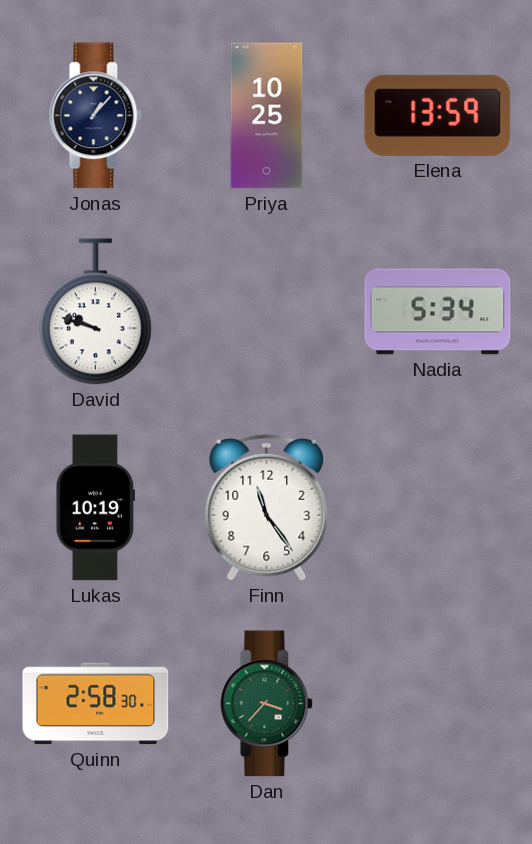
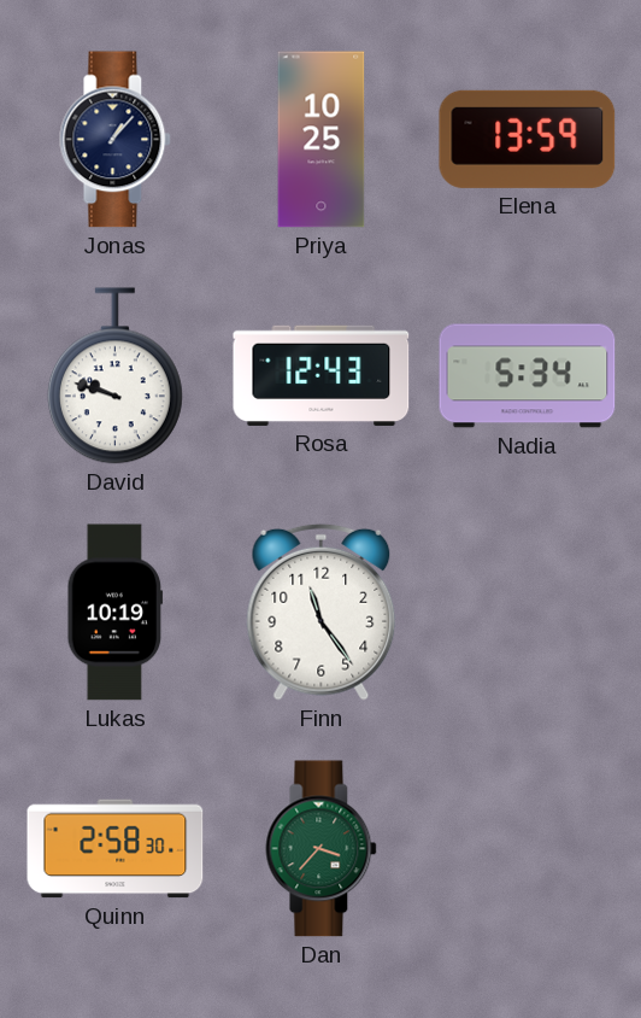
Rosa: none -> 12:43
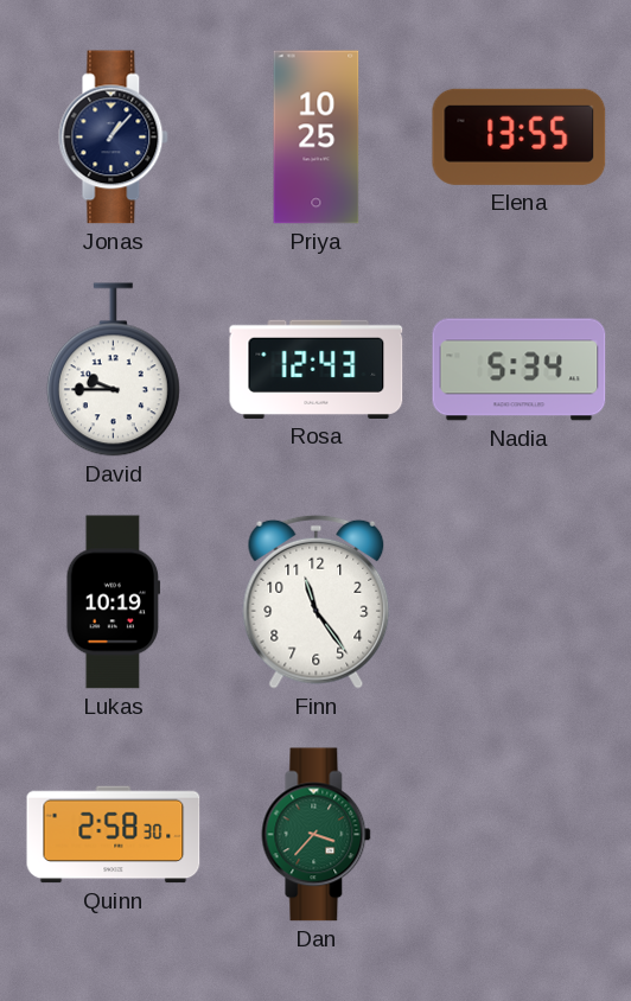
Elena: 13:59 -> 13:55
David: 9:48 -> 9:45
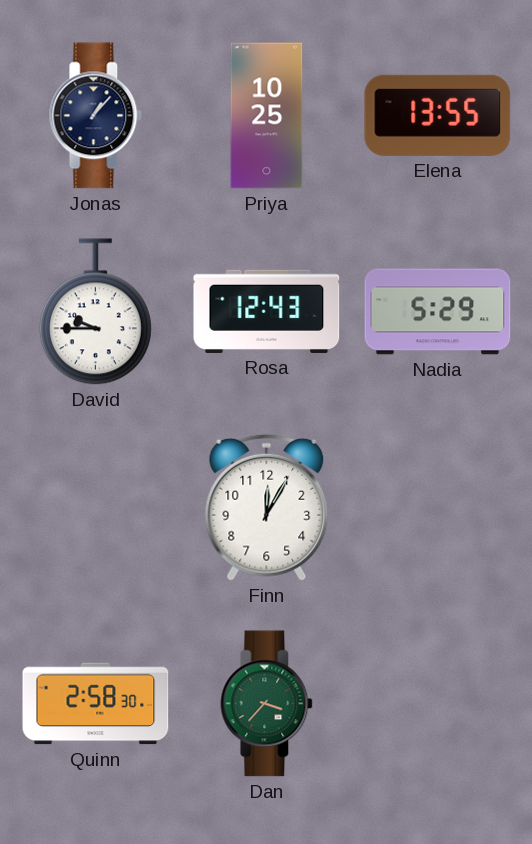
Nadia: 5:34 -> 5:29
Lukas: 10:19 -> none
Finn: 11:24 -> 12:05
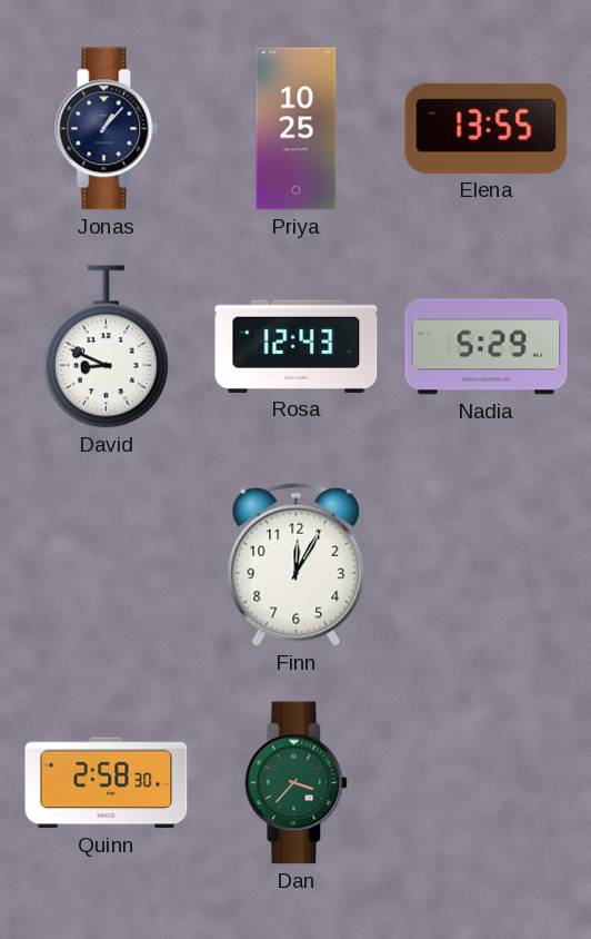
David: 9:45 -> 8:49
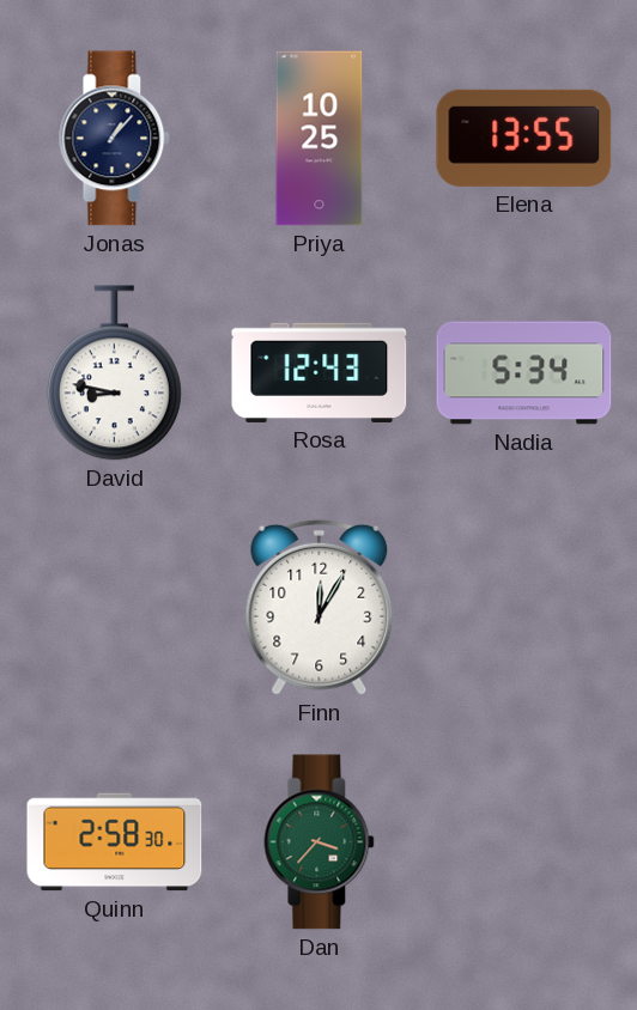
David: 8:49 -> 8:47
Nadia: 5:29 -> 5:34
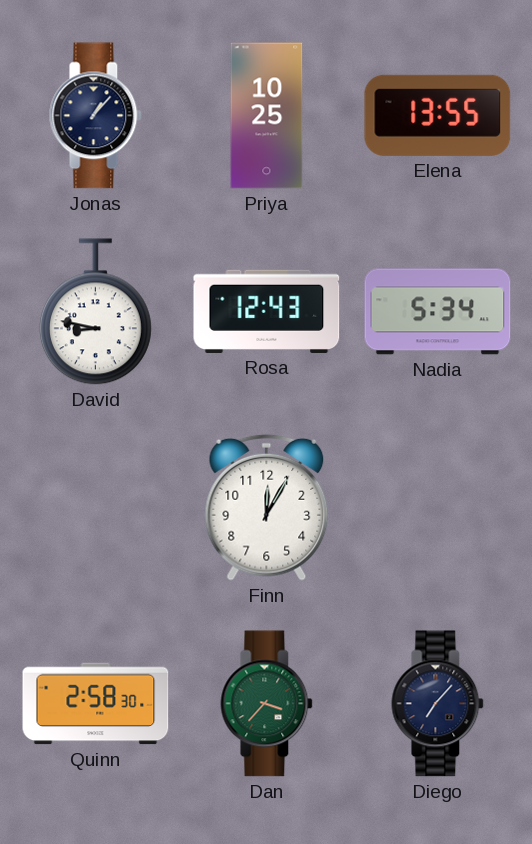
Diego: none -> 7:07
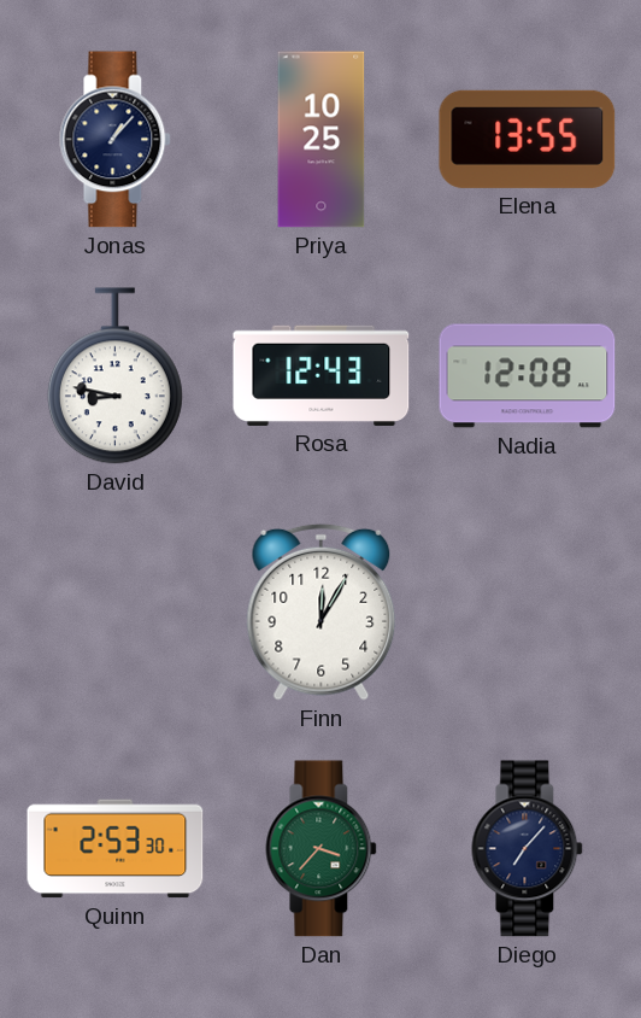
Nadia: 5:34 -> 12:08
Quinn: 2:58 -> 2:53
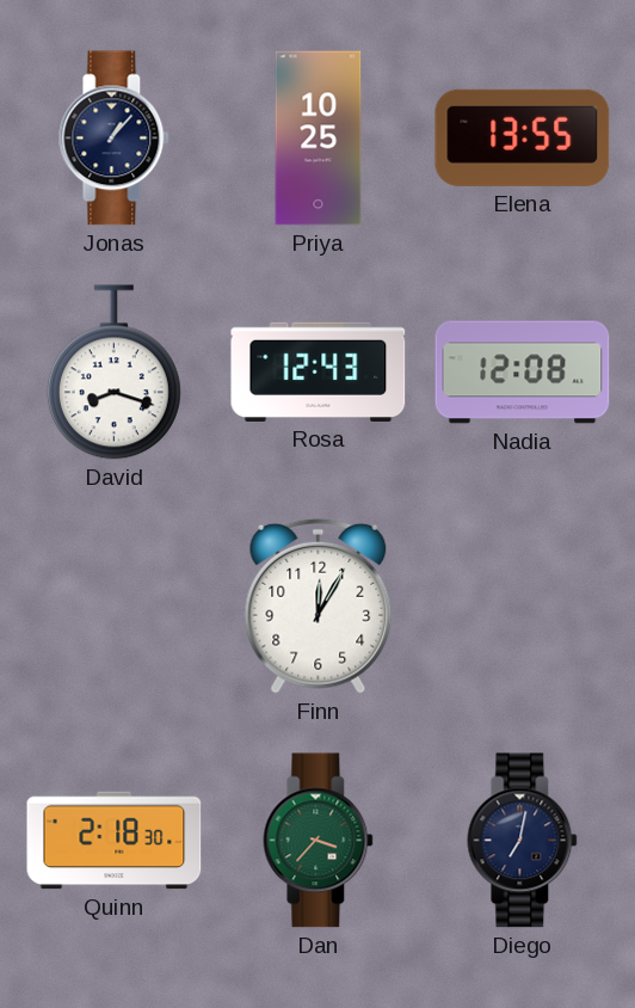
David: 8:47 -> 8:18
Quinn: 2:53 -> 2:18
Diego: 7:07 -> 7:02
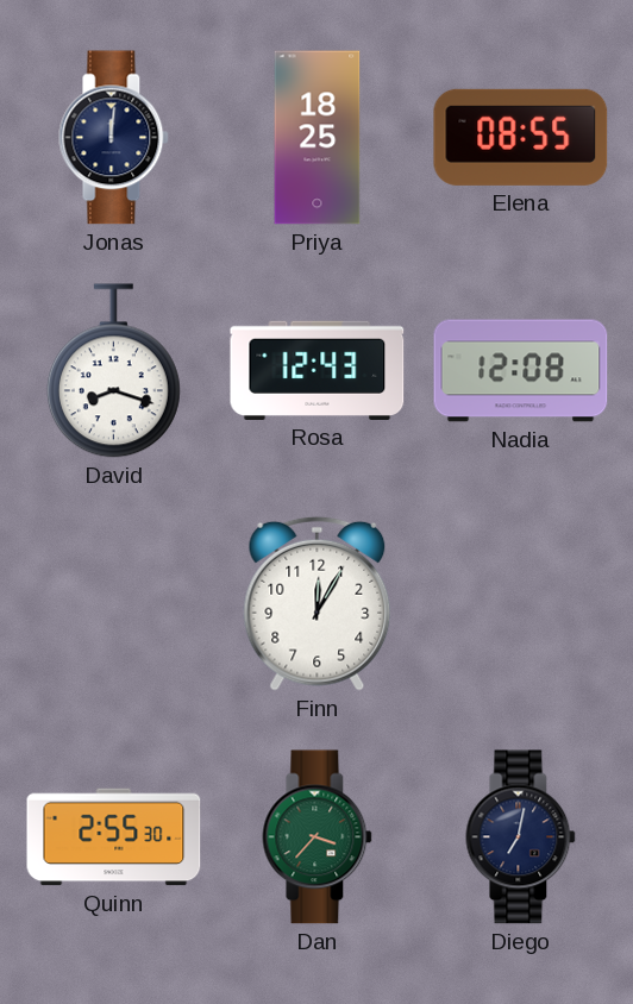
Jonas: 1:07 -> 12:01
Priya: 10:25 -> 18:25
Elena: 13:55 -> 08:55
Quinn: 2:18 -> 2:55
